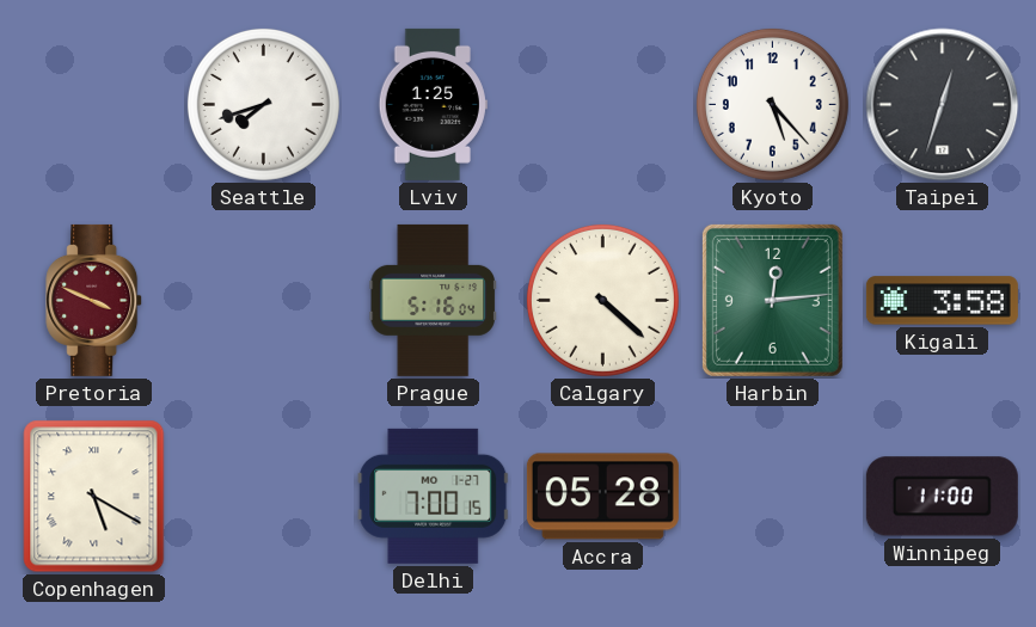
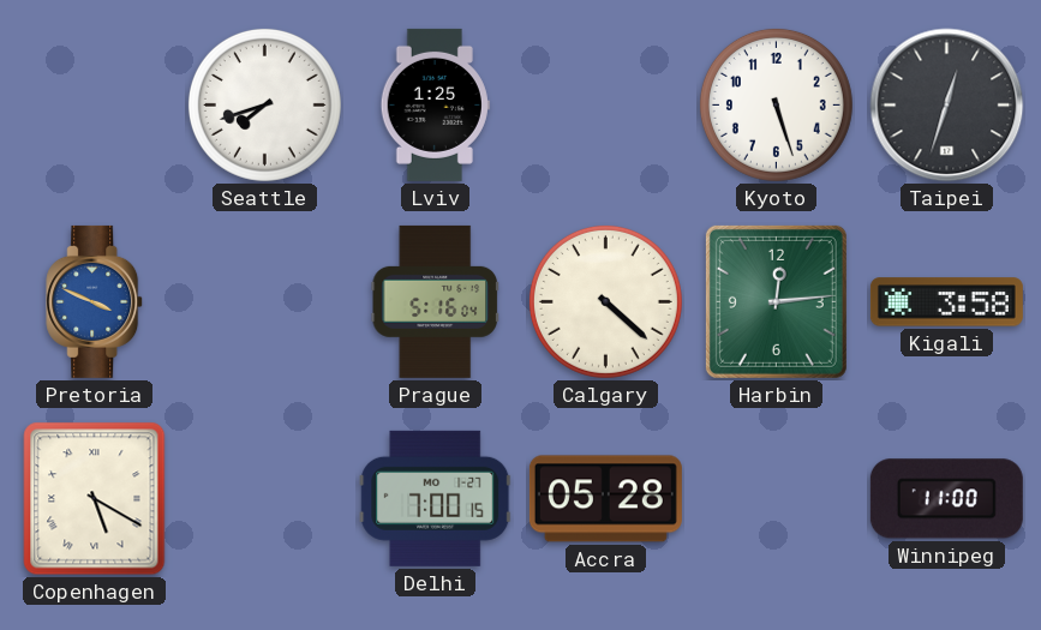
Kyoto: 5:23 -> 5:27
Pretoria dial: burgundy -> blue
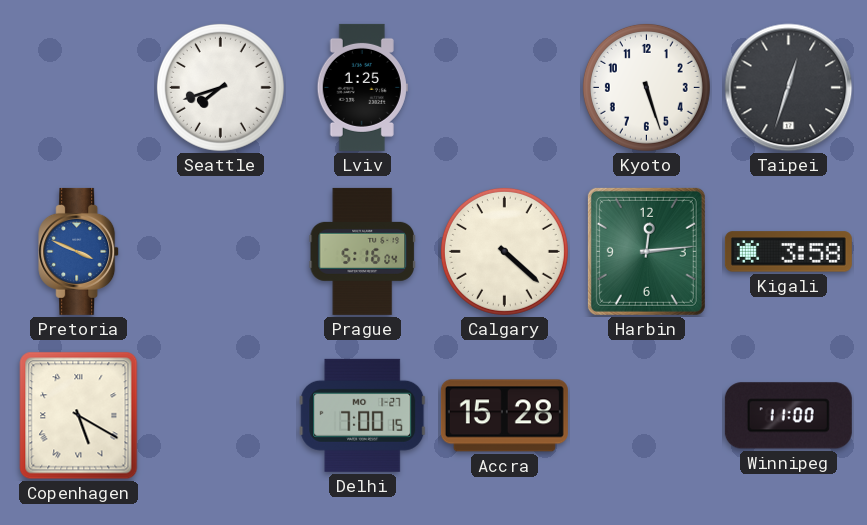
Accra: 05:28 -> 15:28
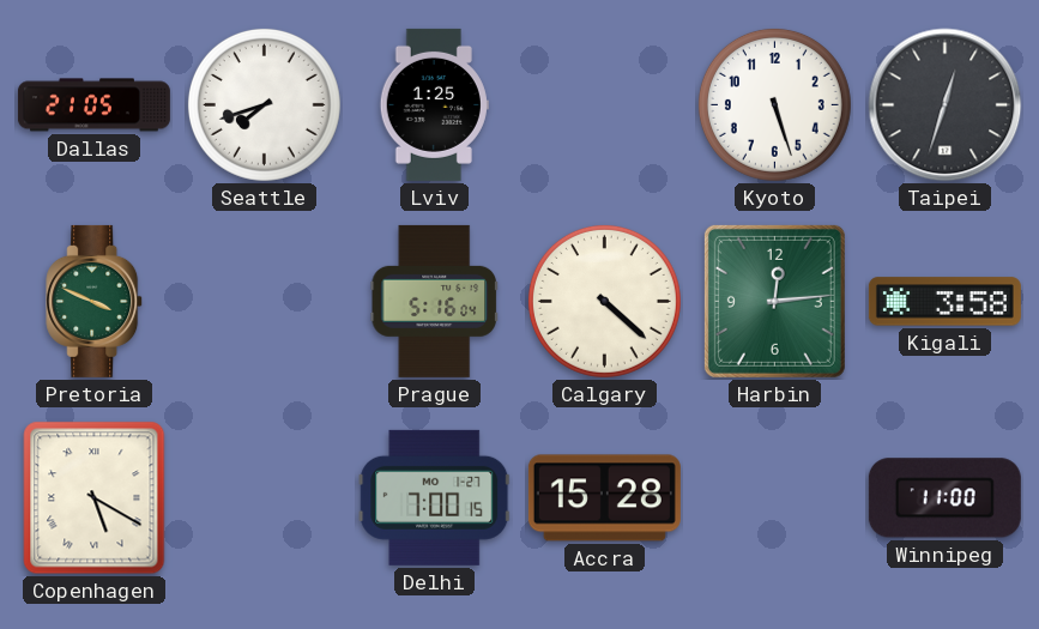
Dallas: none -> 21:05
Pretoria dial: blue -> green
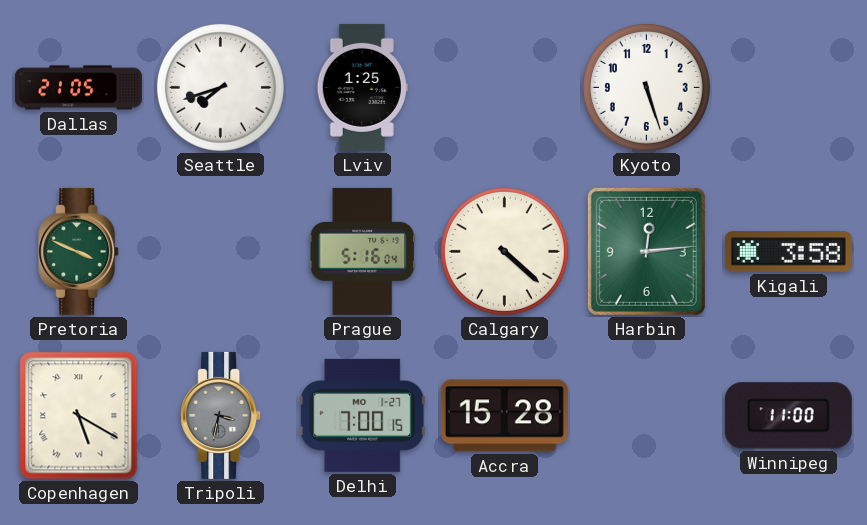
Taipei: 12:33 -> none
Tripoli: none -> 3:32
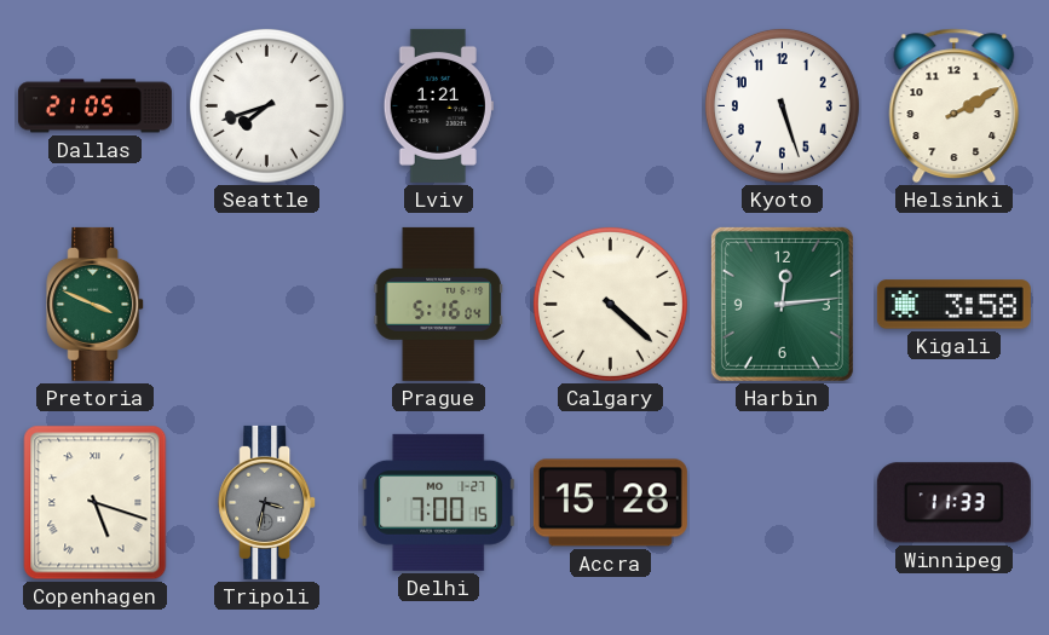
Lviv: 1:25 -> 1:21
Helsinki: none -> 2:10
Copenhagen: 5:20 -> 5:18
Winnipeg: 11:00 -> 11:33
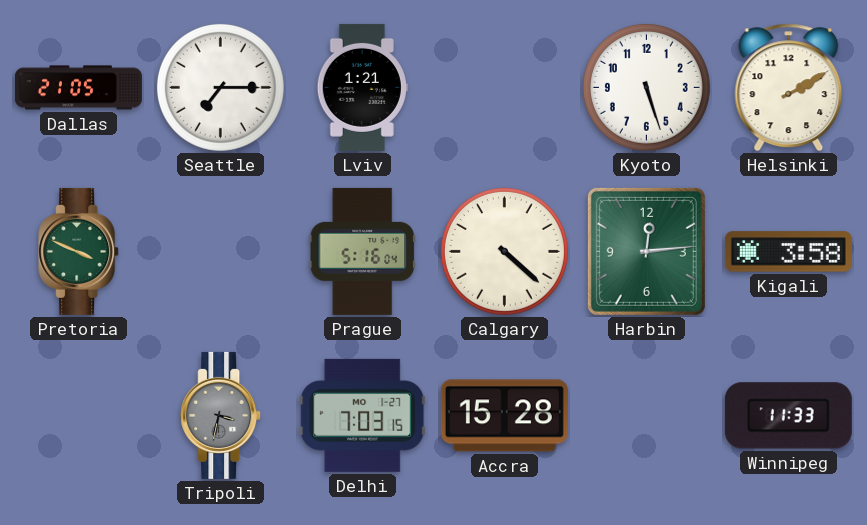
Seattle: 7:42 -> 7:15
Copenhagen: 5:18 -> none
Delhi: 7:00 -> 7:03
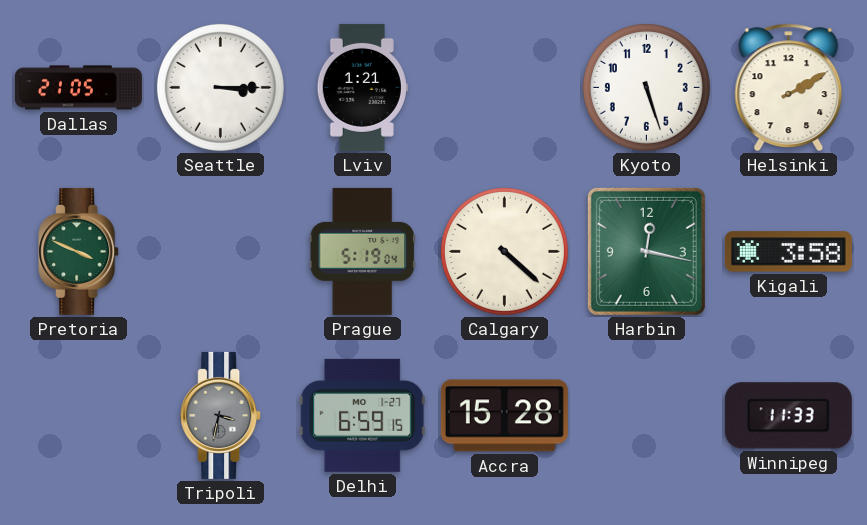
Seattle: 7:15 -> 3:15
Prague: 5:16 -> 5:19
Harbin: 12:14 -> 12:17
Delhi: 7:03 -> 6:59
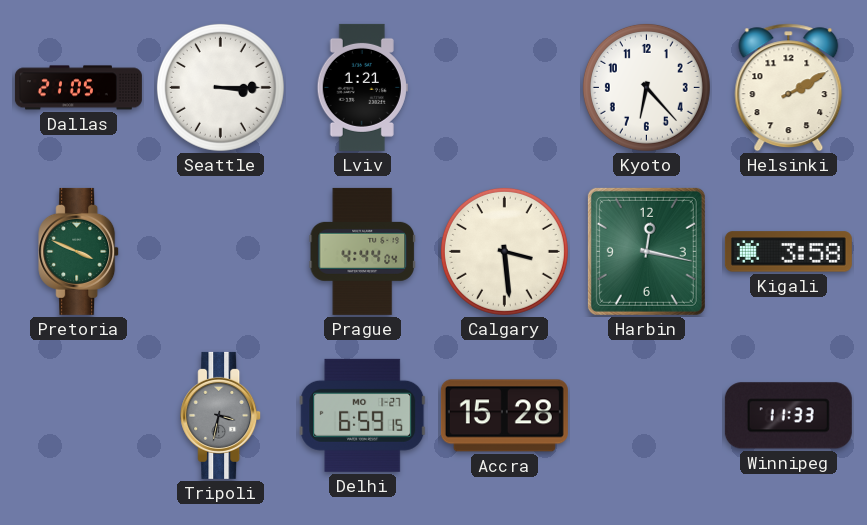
Kyoto: 5:27 -> 6:23
Prague: 5:19 -> 4:44
Calgary: 4:22 -> 3:29
